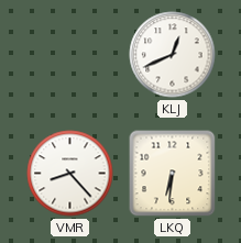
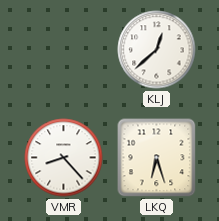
KLJ: 12:41 -> 12:38
LKQ: 6:31 -> 6:27
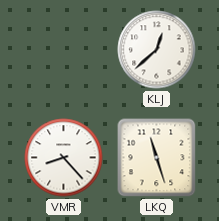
LKQ: 6:27 -> 11:27
